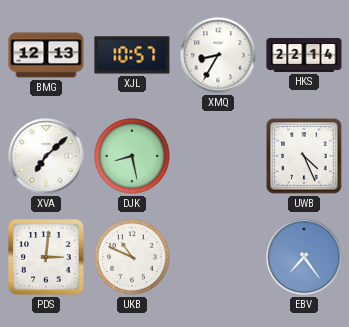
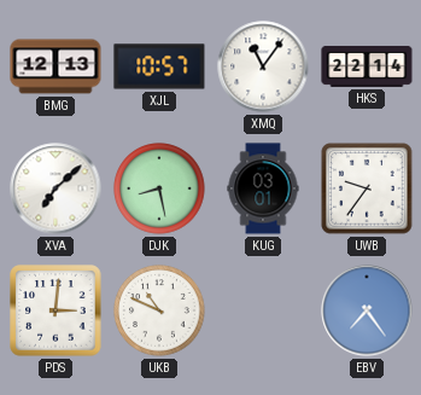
XMQ: 8:35 -> 11:06
KUG: none -> 03:01
UWB: 4:26 -> 9:36
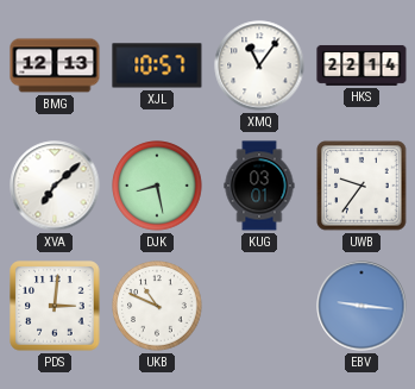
EBV: 7:24 -> 9:16
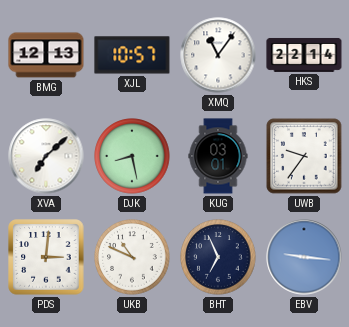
BHT: none -> 6:56
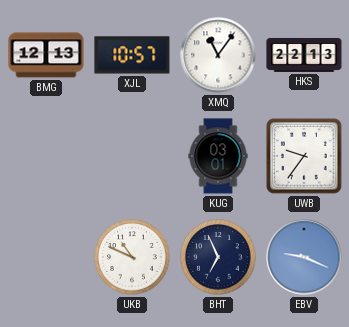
HKS: 22:14 -> 22:13
XVA: 7:08 -> none
DJK: 8:28 -> none
PDS: 3:01 -> none
EBV: 9:16 -> 9:19
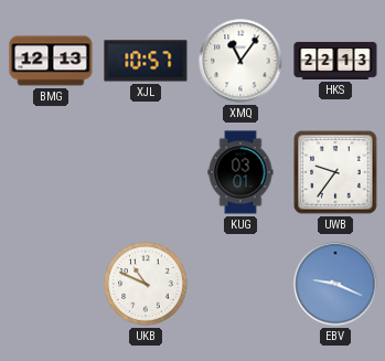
BHT: 6:56 -> none
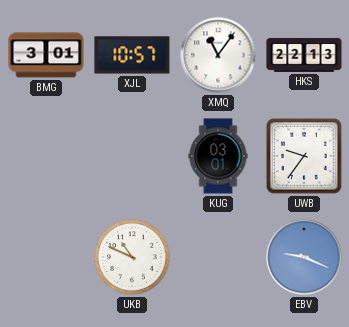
BMG: 12:13 -> 3:01
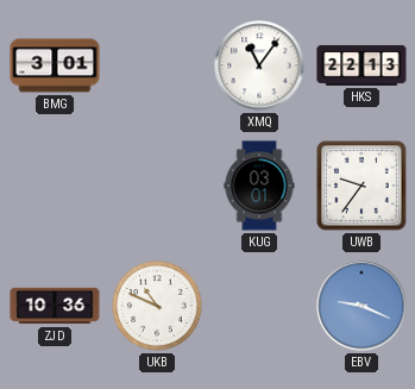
XJL: 10:57 -> none
ZJD: none -> 10:36
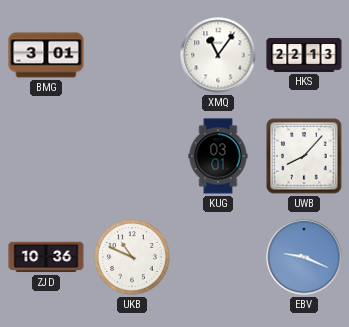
UWB: 9:36 -> 8:07
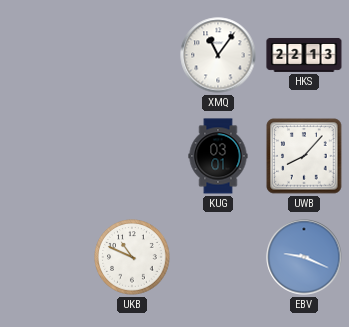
BMG: 3:01 -> none
ZJD: 10:36 -> none
